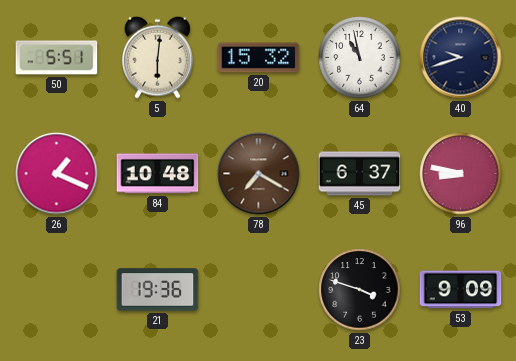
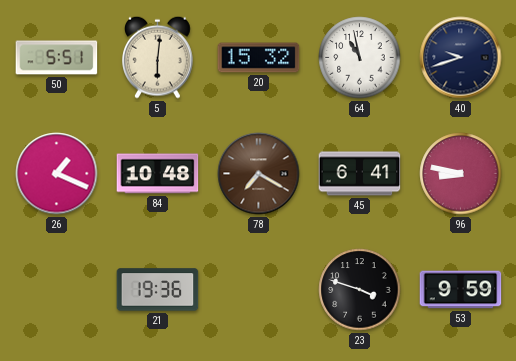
45: 6:37 -> 6:41
53: 9:09 -> 9:59
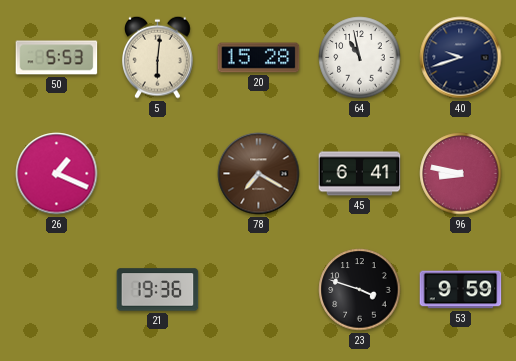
50: 5:51 -> 5:53
20: 15:32 -> 15:28
84: 10:48 -> none
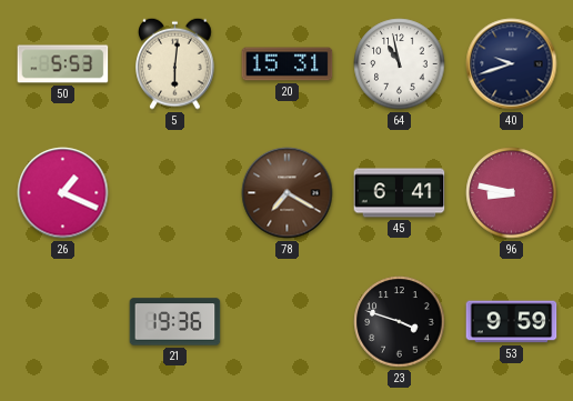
20: 15:28 -> 15:31
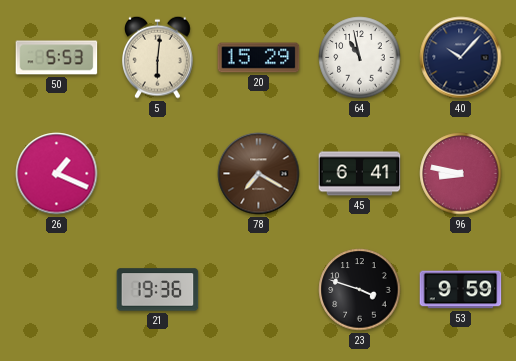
20: 15:31 -> 15:29
40: 9:42 -> 10:07
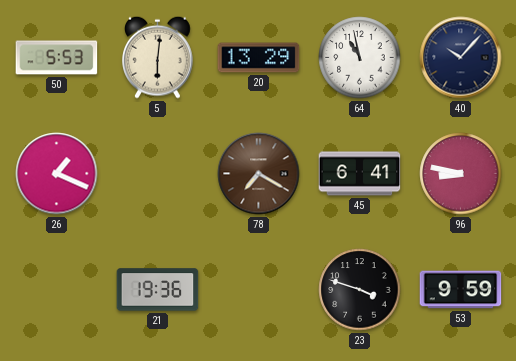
20: 15:29 -> 13:29
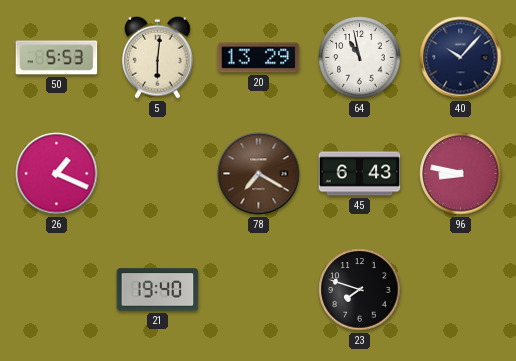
45: 6:41 -> 6:43
21: 19:36 -> 19:40
23: 3:48 -> 7:48
53: 9:59 -> none
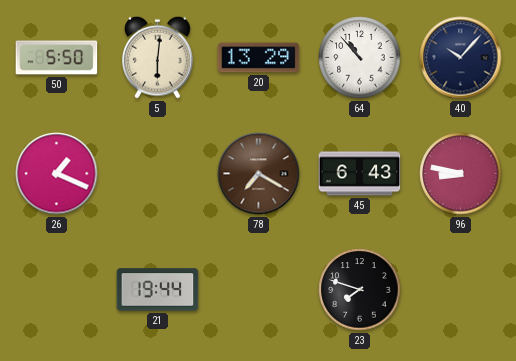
50: 5:53 -> 5:50
64: 10:58 -> 10:53
21: 19:40 -> 19:44
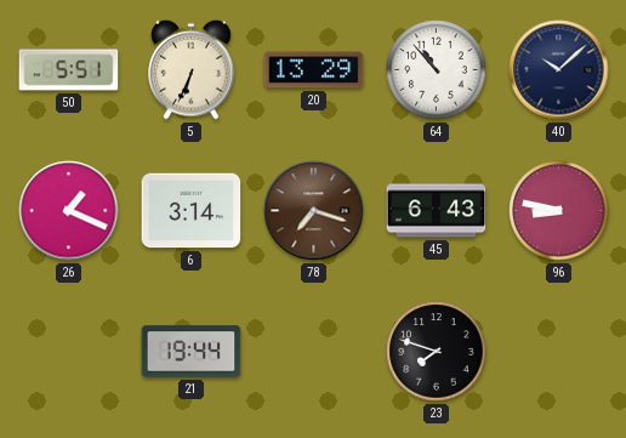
50: 5:50 -> 5:51
5: 6:01 -> 6:34
40: 10:07 -> 10:08
6: none -> 3:14
78: 7:20 -> 7:18
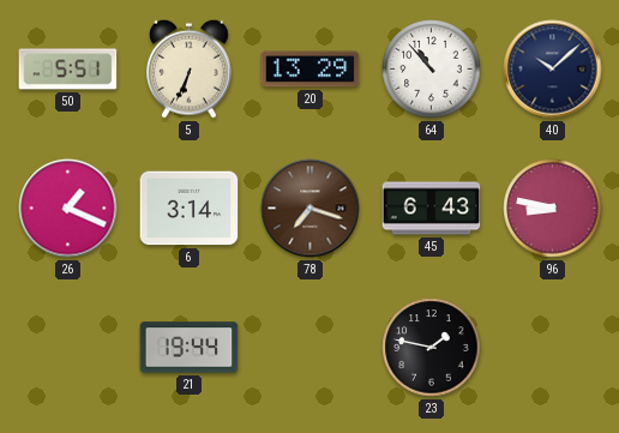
23: 7:48 -> 1:47
